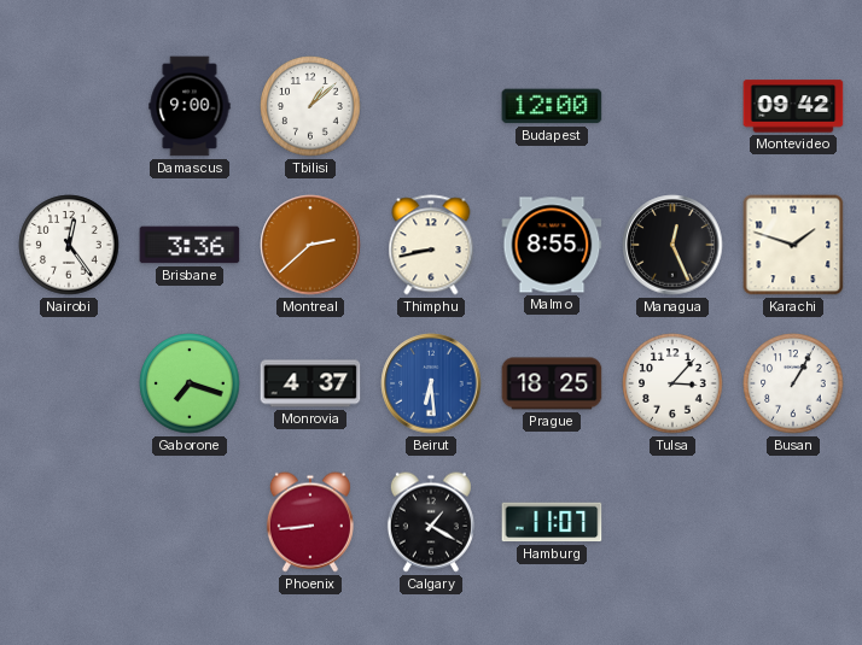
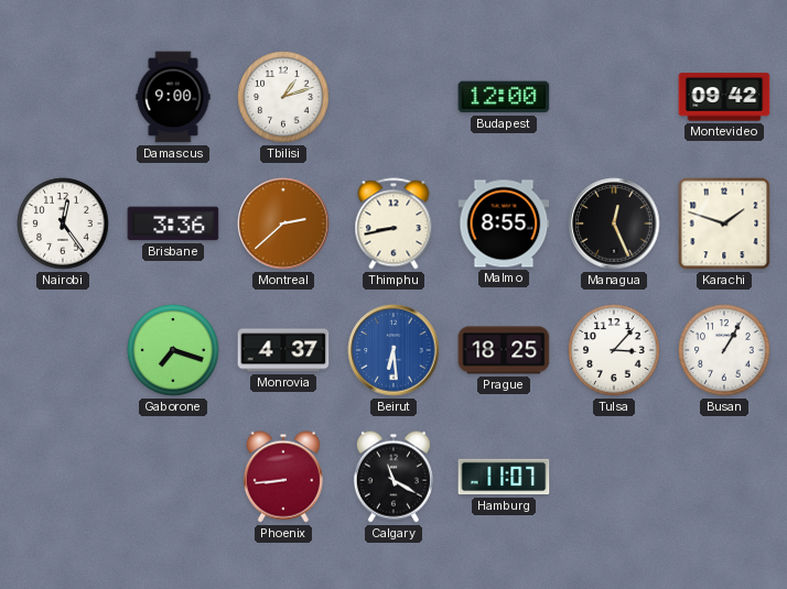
Tbilisi: 1:08 -> 1:12
Calgary: 1:20 -> 11:20
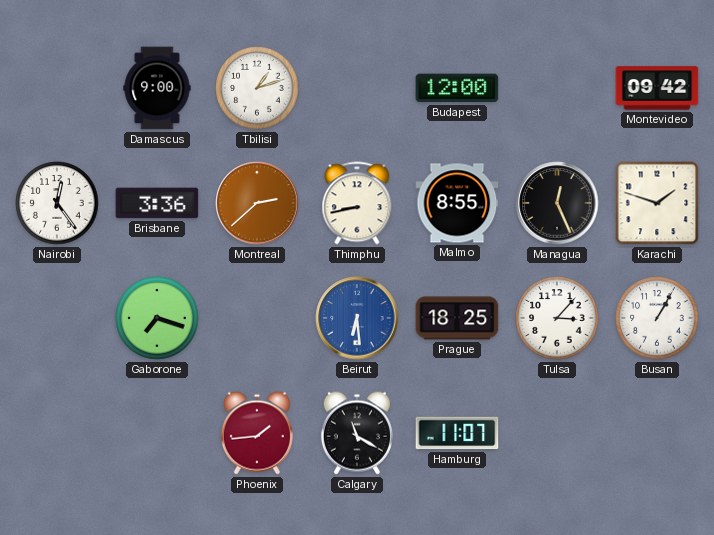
Monrovia: 4:37 -> none
Phoenix: 8:44 -> 1:44
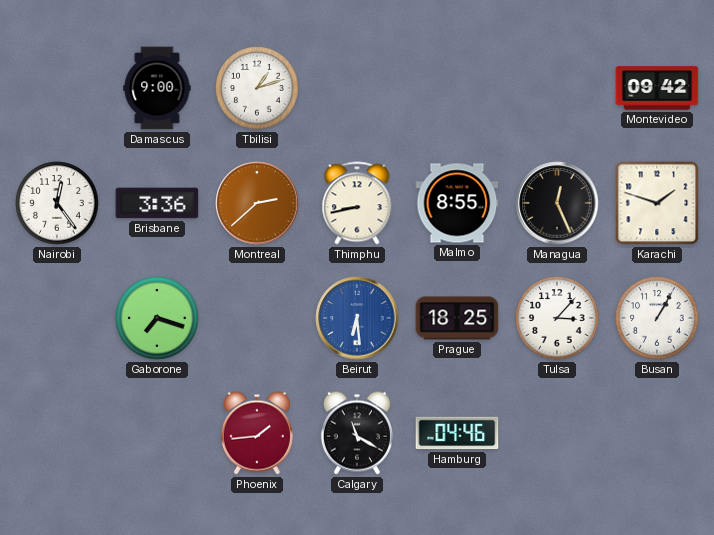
Budapest: 12:00 -> none
Hamburg: 11:07 -> 04:46
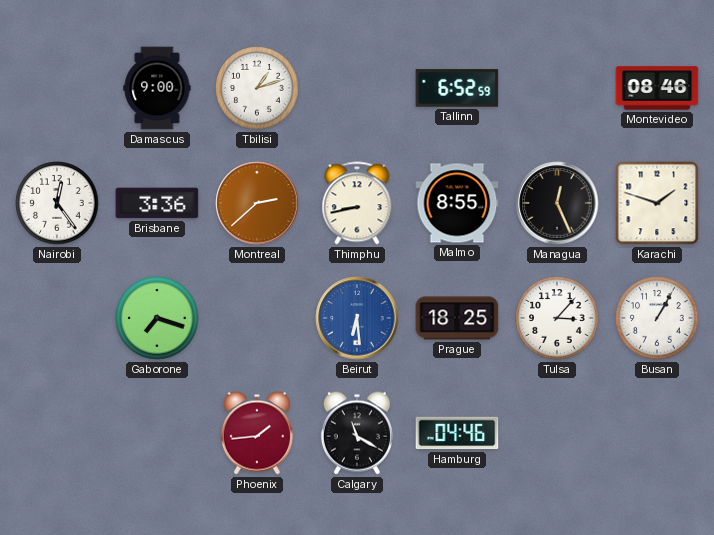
Tallinn: none -> 6:52
Montevideo: 09:42 -> 08:46
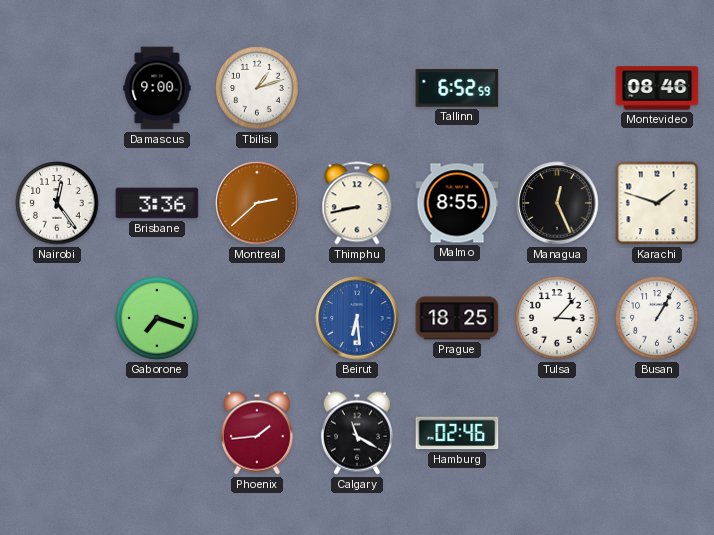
Hamburg: 04:46 -> 02:46
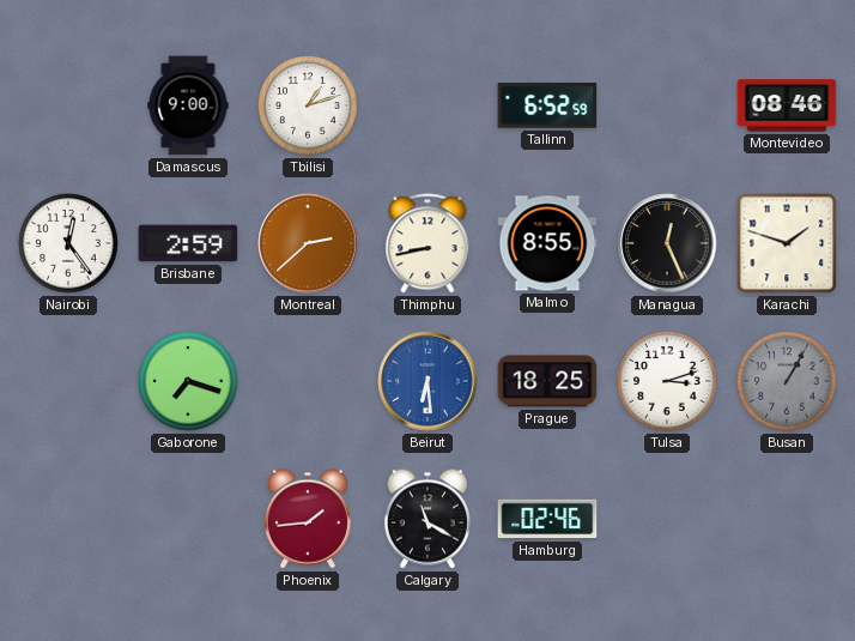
Brisbane: 3:36 -> 2:59
Tulsa: 3:07 -> 3:12
Busan dial: white -> grey
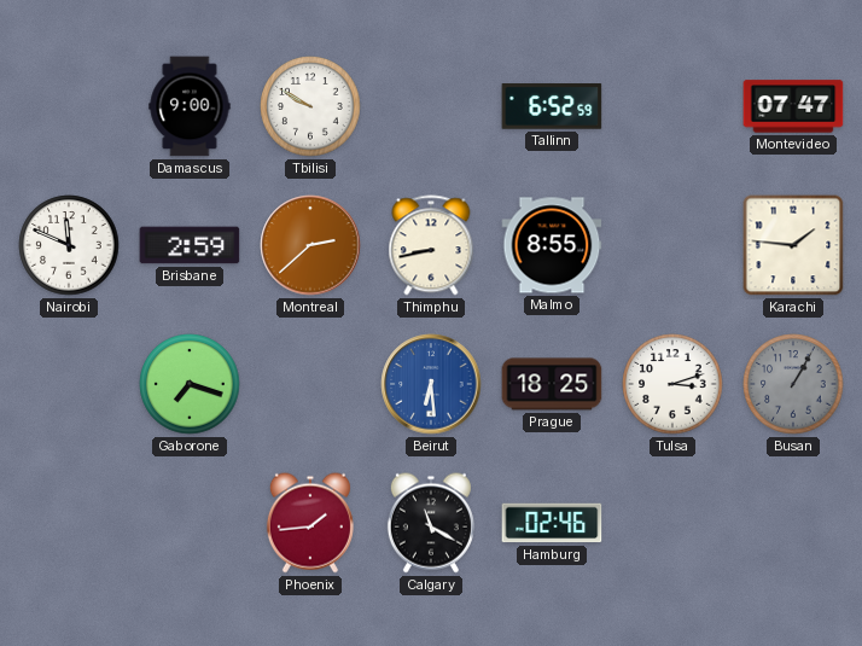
Tbilisi: 1:12 -> 9:50
Montevideo: 08:46 -> 07:47
Nairobi: 12:24 -> 11:49
Managua: 12:26 -> none
Karachi: 1:48 -> 1:46
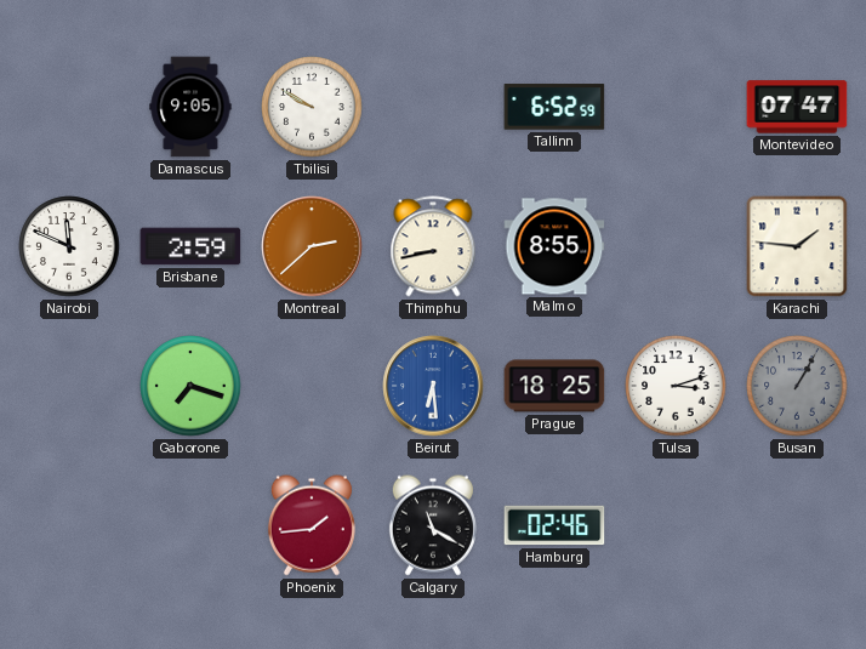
Damascus: 9:00 -> 9:05
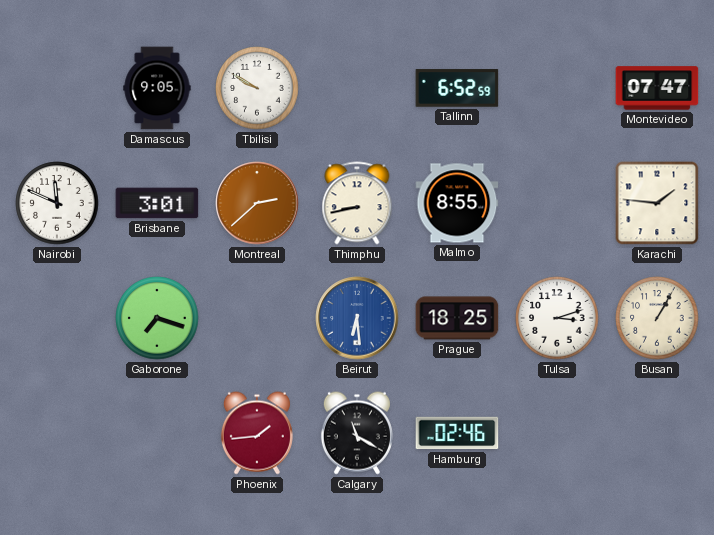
Brisbane: 2:59 -> 3:01
Busan dial: grey -> cream
